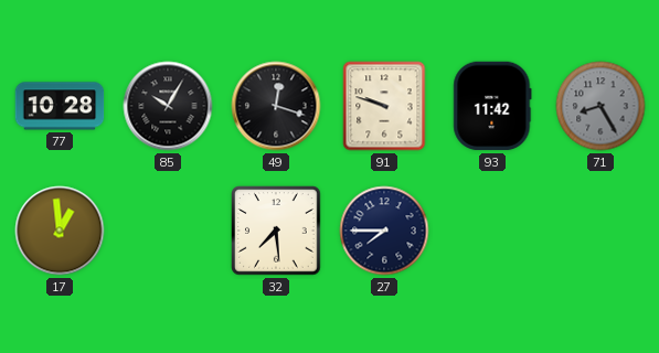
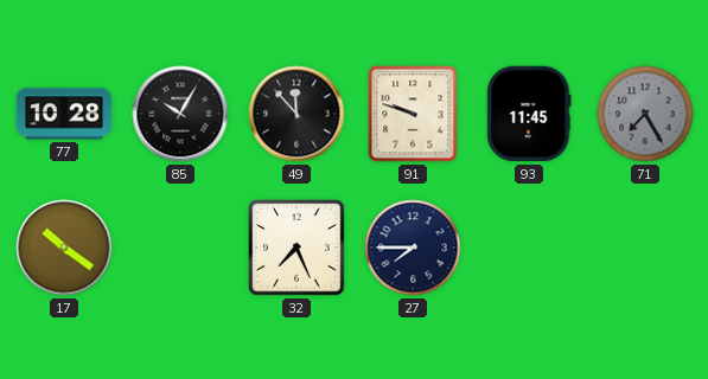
49: 12:18 -> 11:53
93: 11:42 -> 11:45
71: 8:25 -> 7:25
17: 12:59 -> 10:21
32: 7:29 -> 7:26
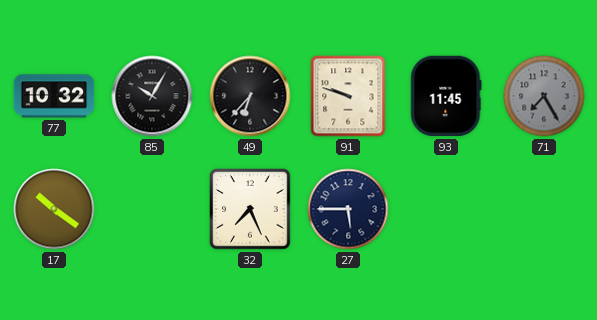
77: 10:28 -> 10:32
49: 11:53 -> 6:37
27: 7:45 -> 5:45
